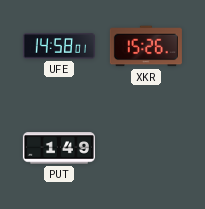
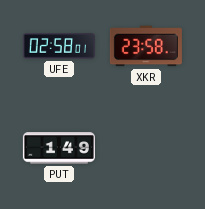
UFE: 14:58 -> 02:58
XKR: 15:26 -> 23:58
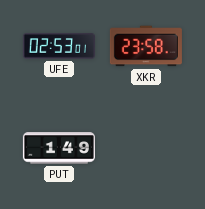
UFE: 02:58 -> 02:53
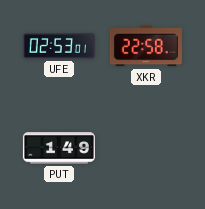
XKR: 23:58 -> 22:58
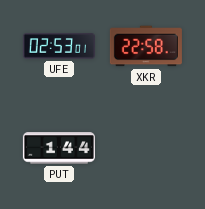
PUT: 1:49 -> 1:44
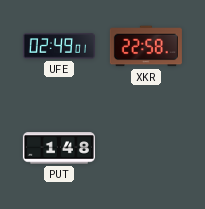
UFE: 02:53 -> 02:49
PUT: 1:44 -> 1:48
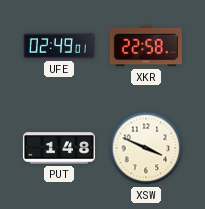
XSW: none -> 3:49
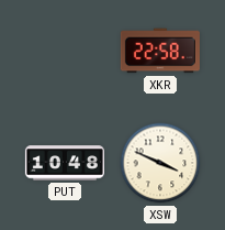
UFE: 02:49 -> none
PUT: 1:48 -> 10:48
